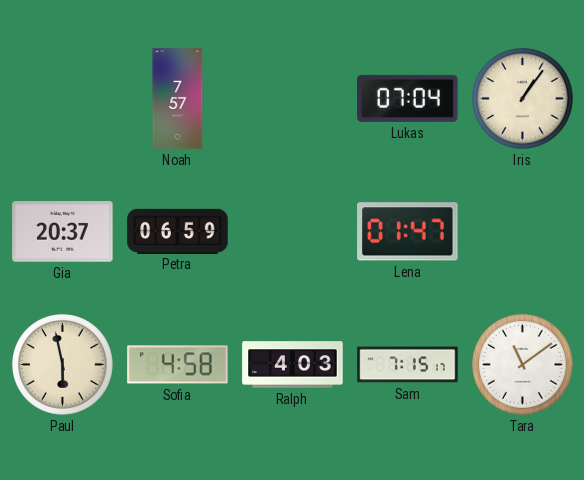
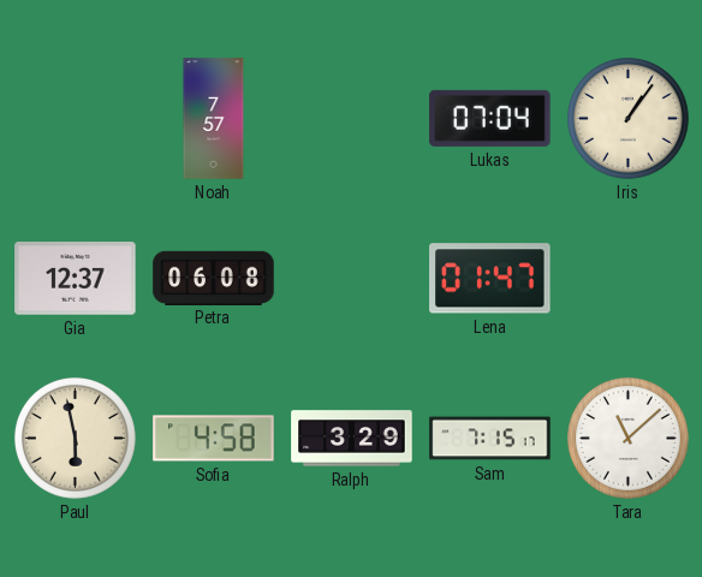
Gia: 20:37 -> 12:37
Petra: 06:59 -> 06:08
Ralph: 4:03 -> 3:29
Tara: 11:09 -> 11:08
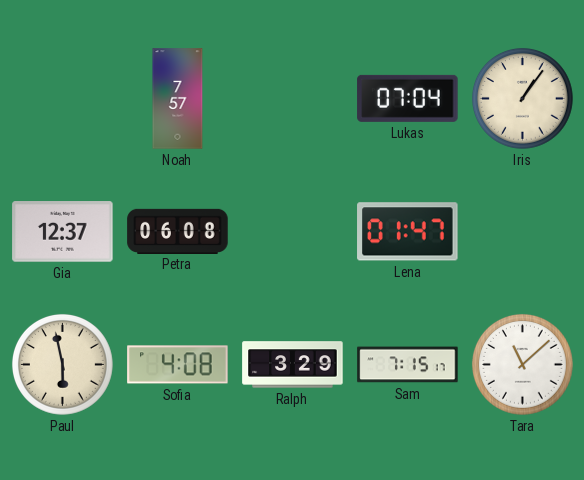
Sofia: 4:58 -> 4:08
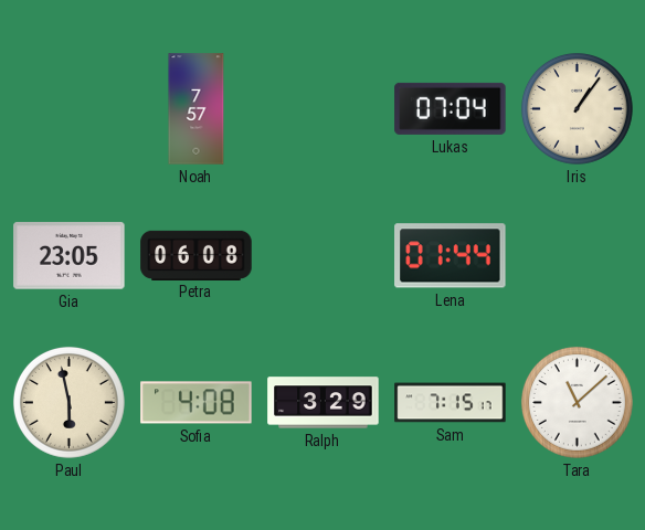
Gia: 12:37 -> 23:05
Lena: 01:47 -> 01:44
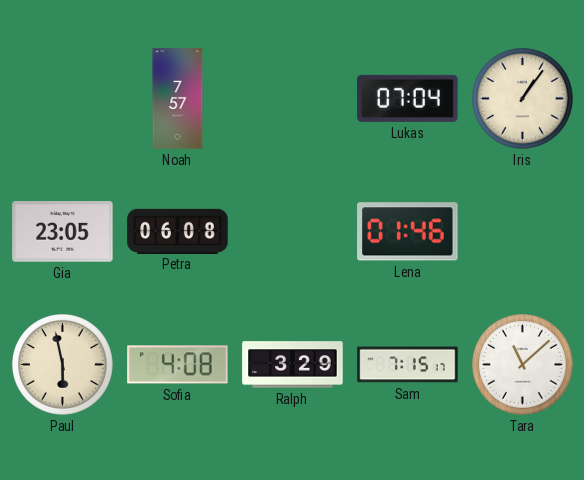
Lena: 01:44 -> 01:46
